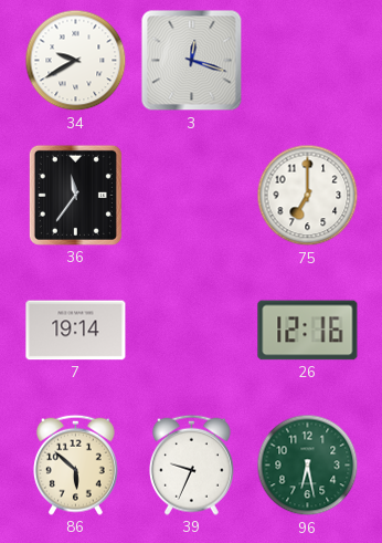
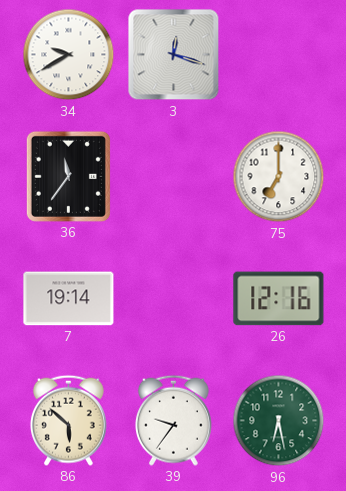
39: 9:34 -> 9:36
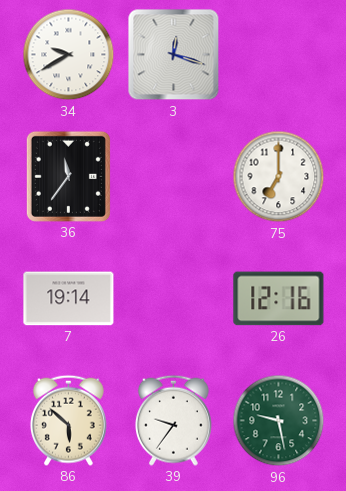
96: 6:28 -> 9:28
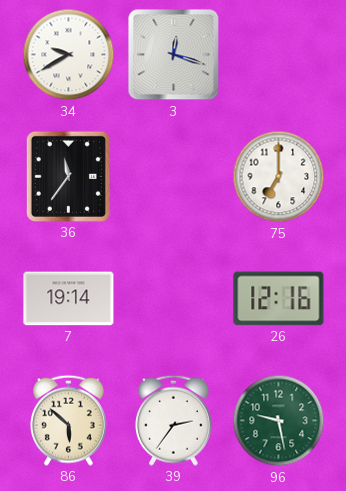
39: 9:36 -> 2:36
